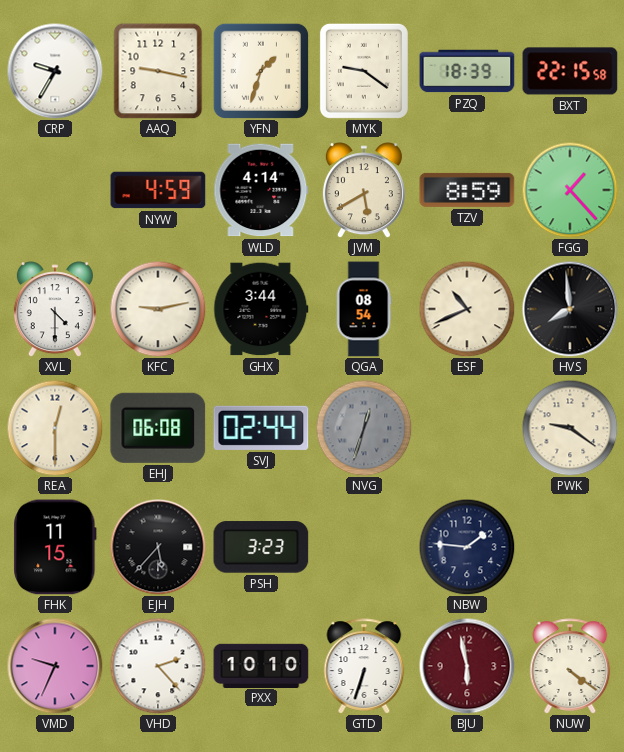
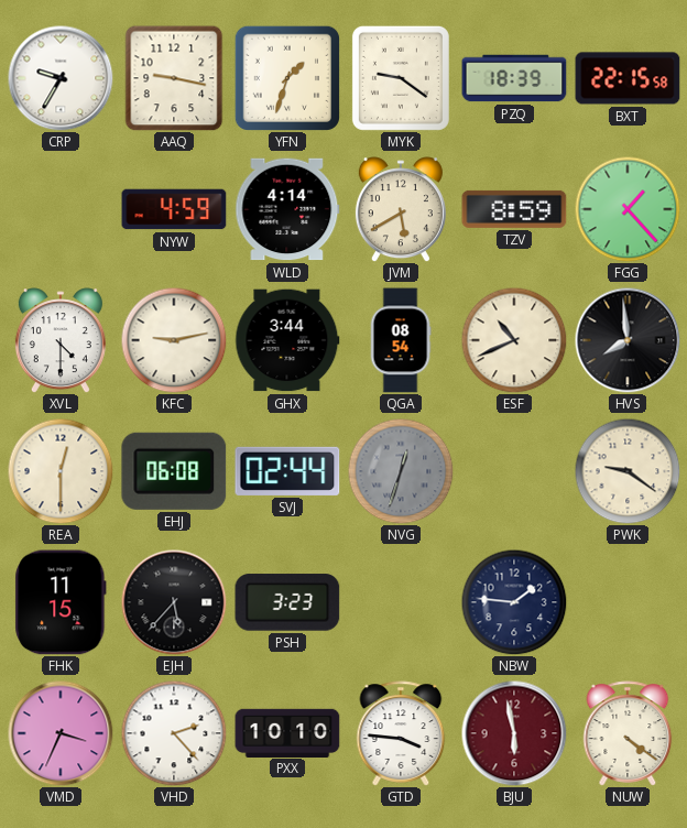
VMD: 9:34 -> 3:34
GTD: 6:33 -> 3:46
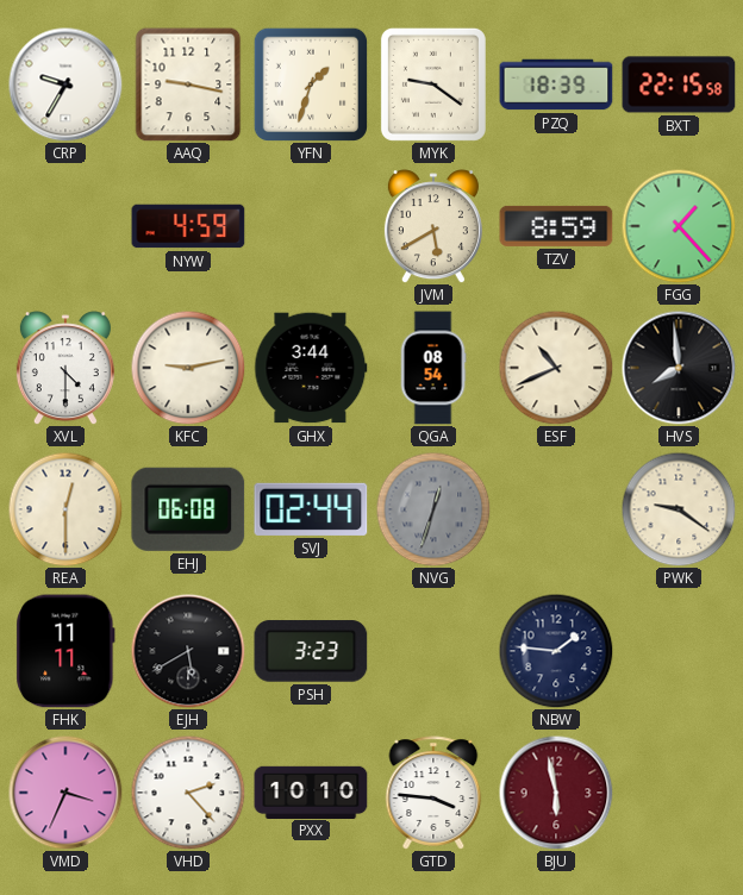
WLD: 4:14 -> none
FHK: 11:15 -> 11:11
EJH: 5:37 -> 5:40
NUW: 4:21 -> none
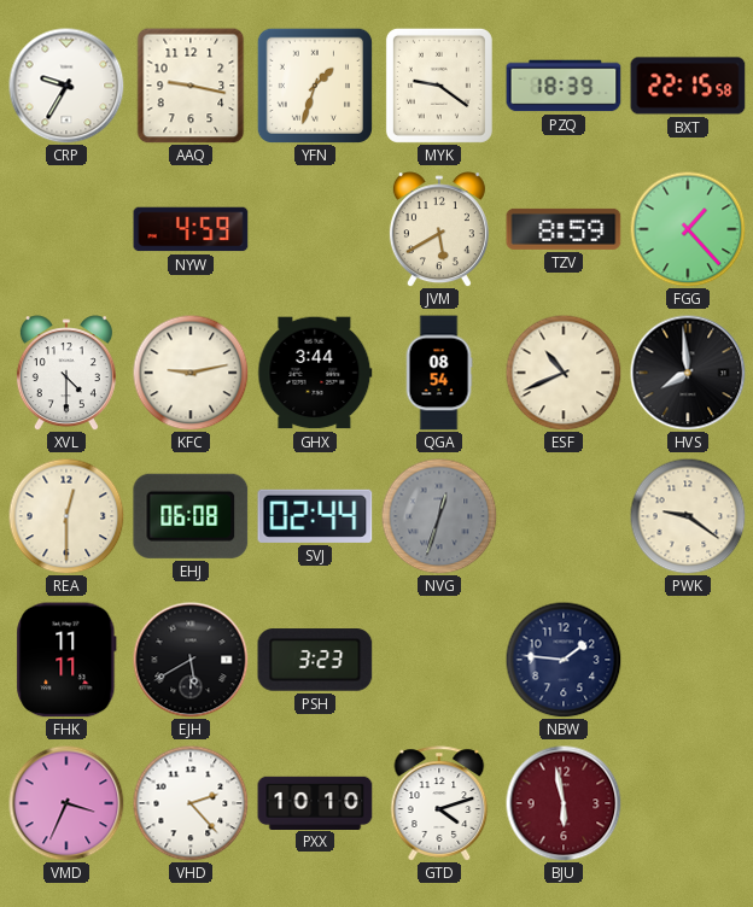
GTD: 3:46 -> 4:12
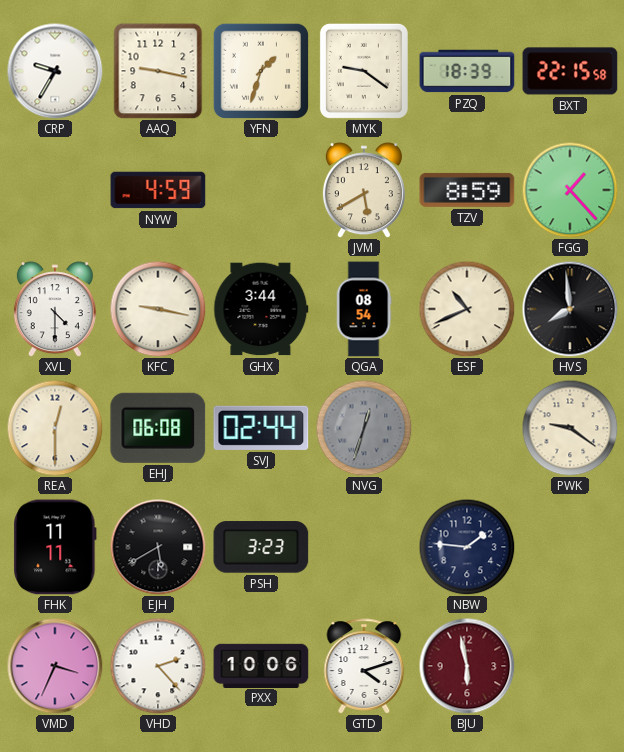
KFC: 9:13 -> 9:17
PXX: 10:10 -> 10:06
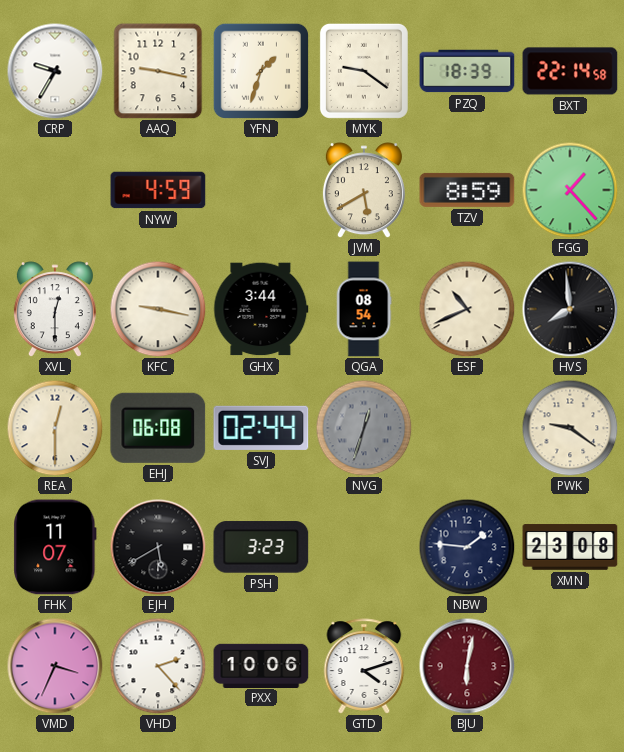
BXT: 22:15 -> 22:14
XVL: 4:30 -> 12:30
FHK: 11:11 -> 11:07
XMN: none -> 23:08
BJU: 5:58 -> 6:02
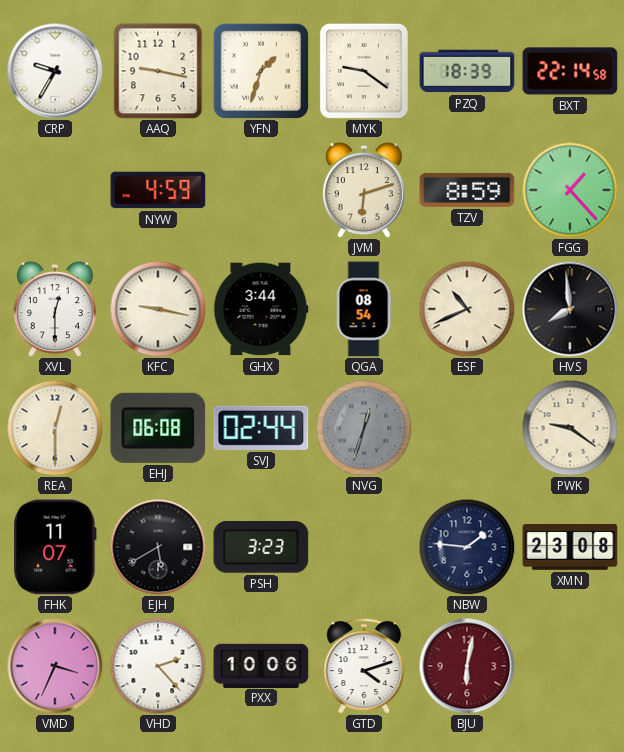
JVM: 5:40 -> 6:12
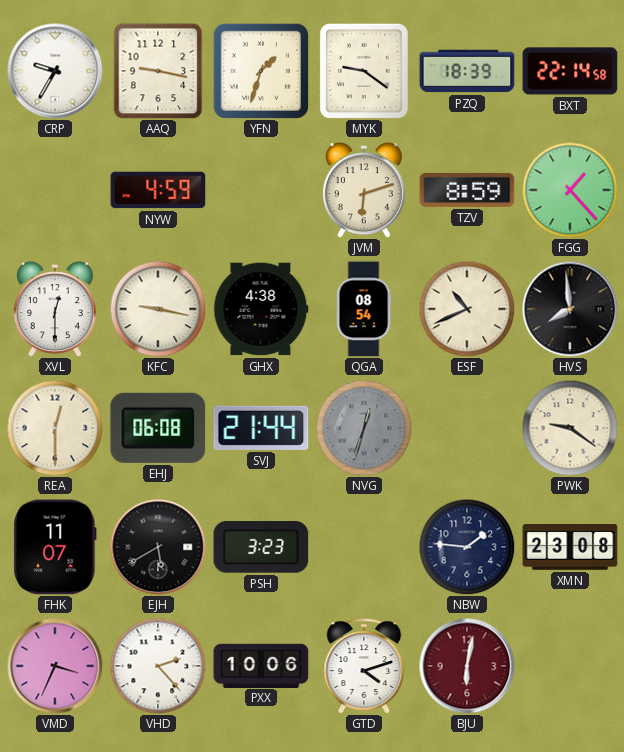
GHX: 3:44 -> 4:38
SVJ: 02:44 -> 21:44
